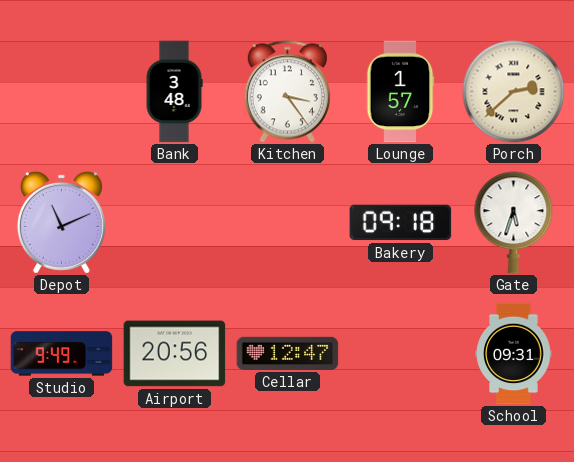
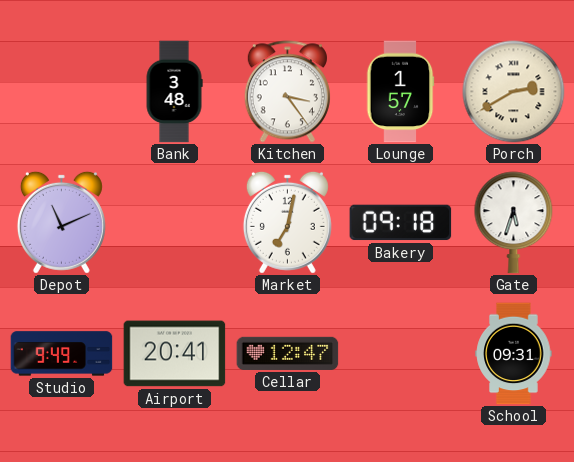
Porch: 2:38 -> 2:40
Market: none -> 7:02
Airport: 20:56 -> 20:41
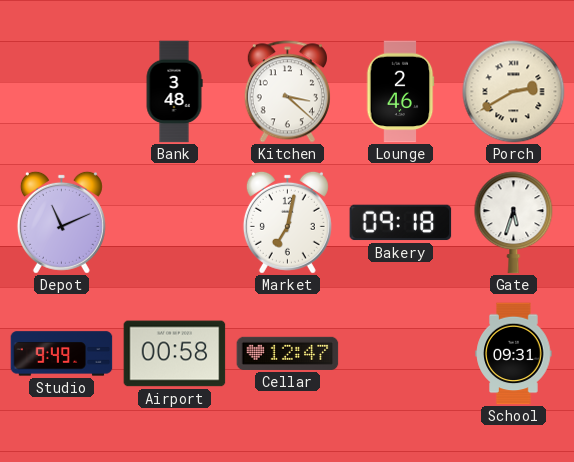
Kitchen: 3:24 -> 3:22
Lounge: 1:57 -> 2:46
Airport: 20:41 -> 00:58
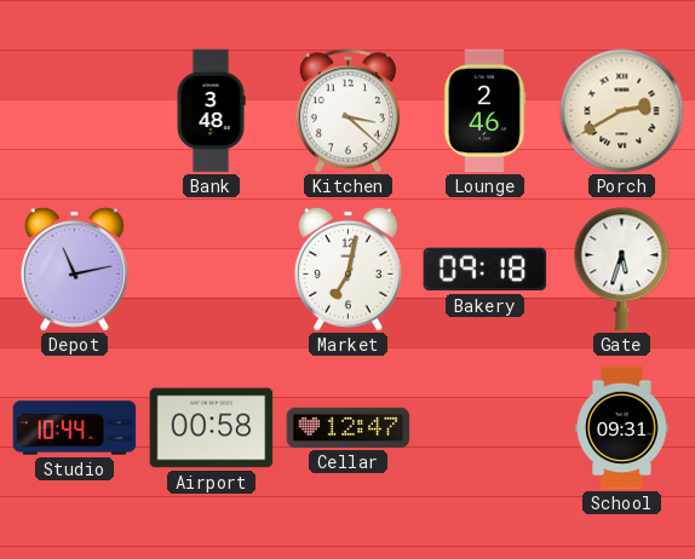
Depot: 11:11 -> 11:13
Studio: 9:49 -> 10:44
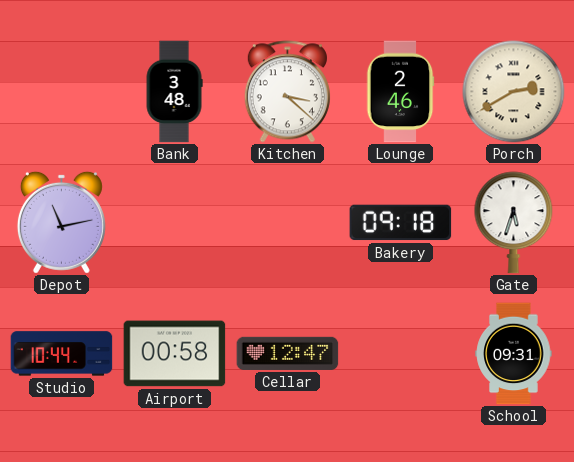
Market: 7:02 -> none
